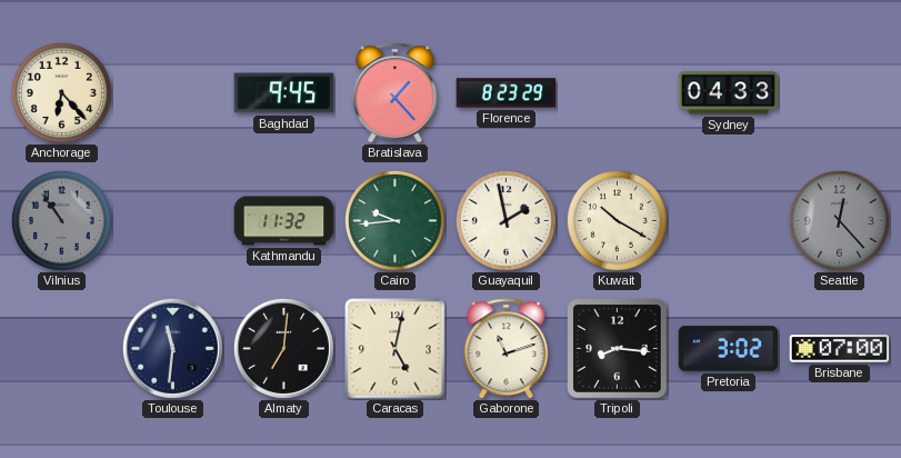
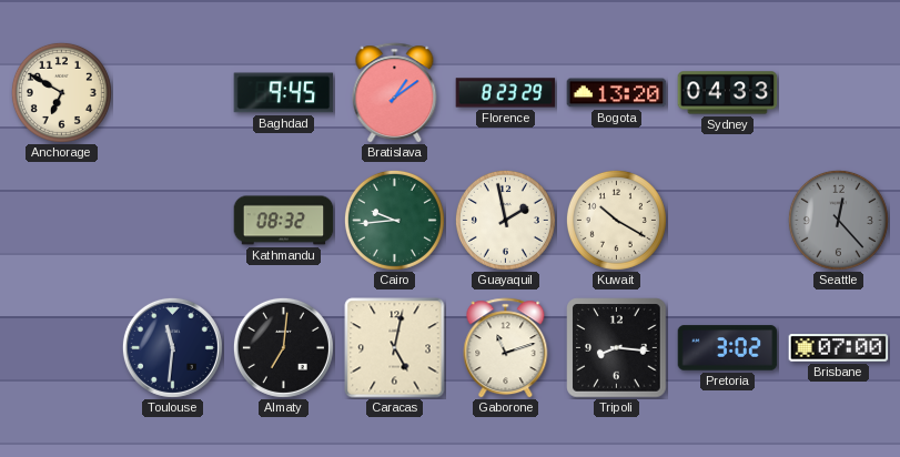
Anchorage: 6:23 -> 6:50
Bratislava: 1:23 -> 1:09
Bogota: none -> 13:20
Vilnius: 10:54 -> none
Kathmandu: 11:32 -> 08:32
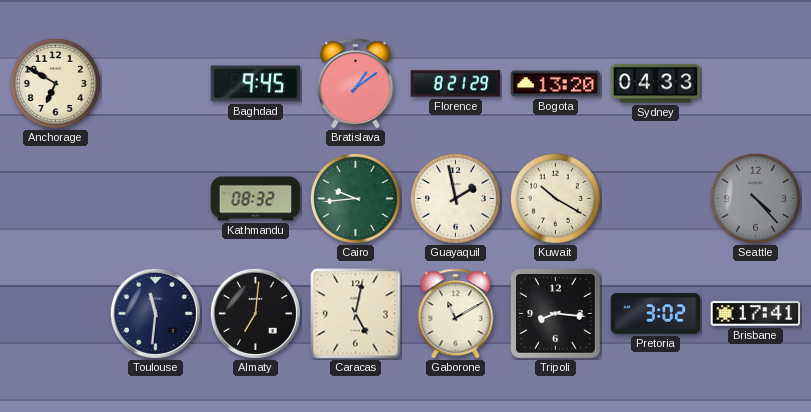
Florence: 8:23 -> 8:21
Seattle: 12:23 -> 4:23
Gaborone: 11:12 -> 11:10
Brisbane: 07:00 -> 17:41
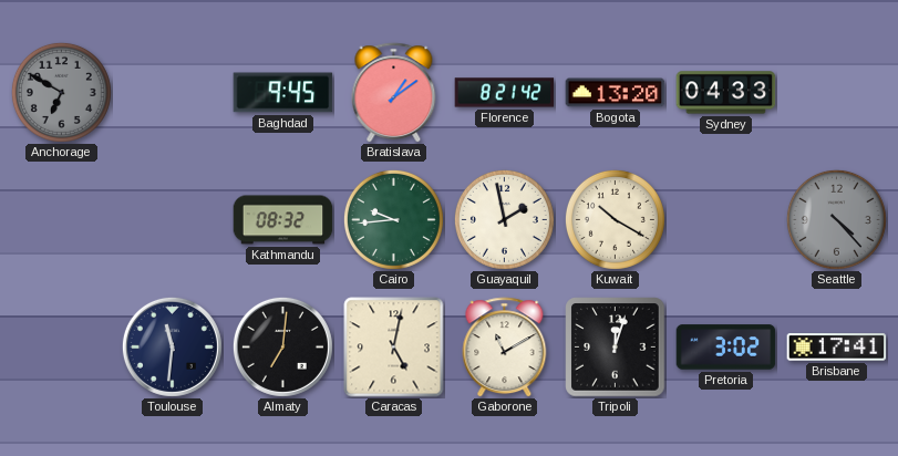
Anchorage dial: cream -> grey
Florence: 8:21:29 -> 8:21:42
Tripoli: 8:16 -> 12:03
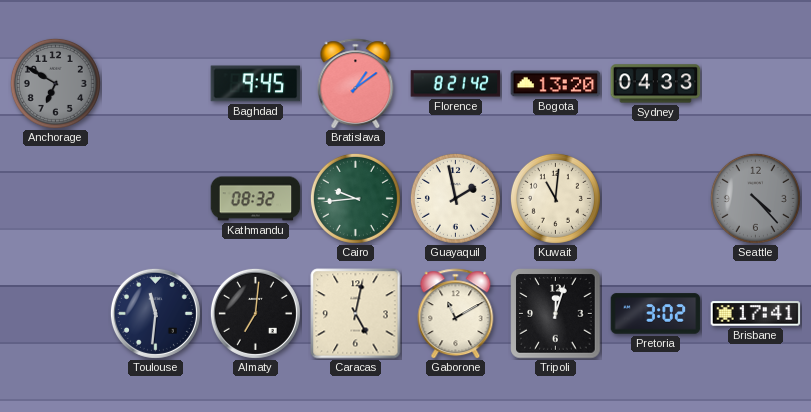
Kuwait: 10:20 -> 11:01
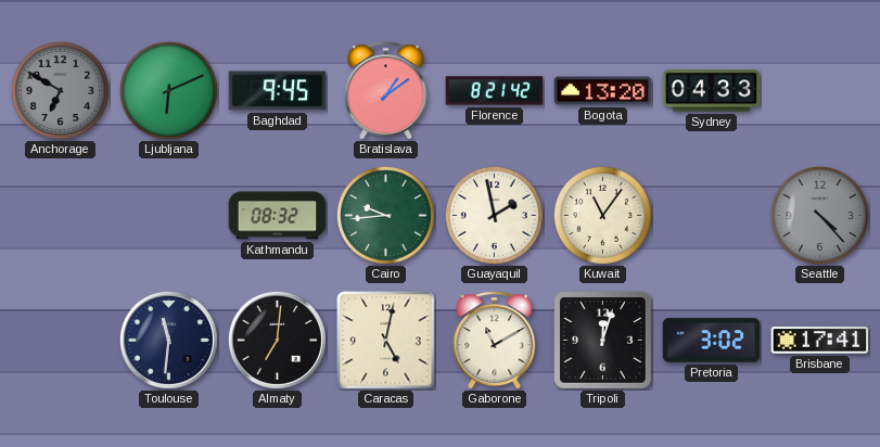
Ljubljana: none -> 6:11
Kuwait: 11:01 -> 11:06
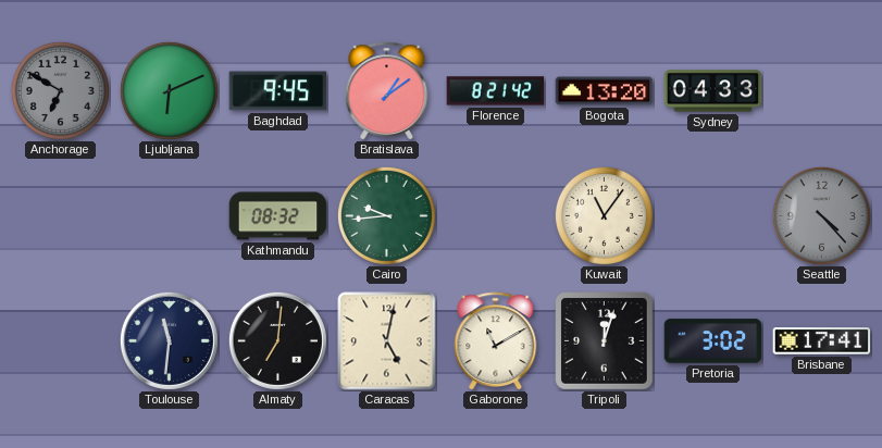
Guayaquil: 1:58 -> none
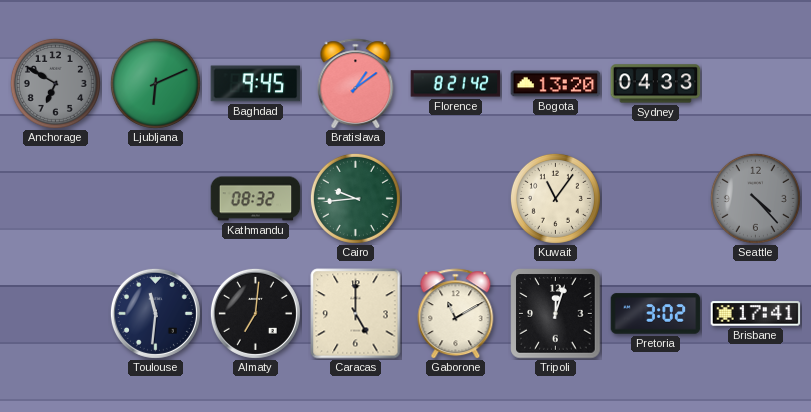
Caracas: 5:02 -> 5:00
